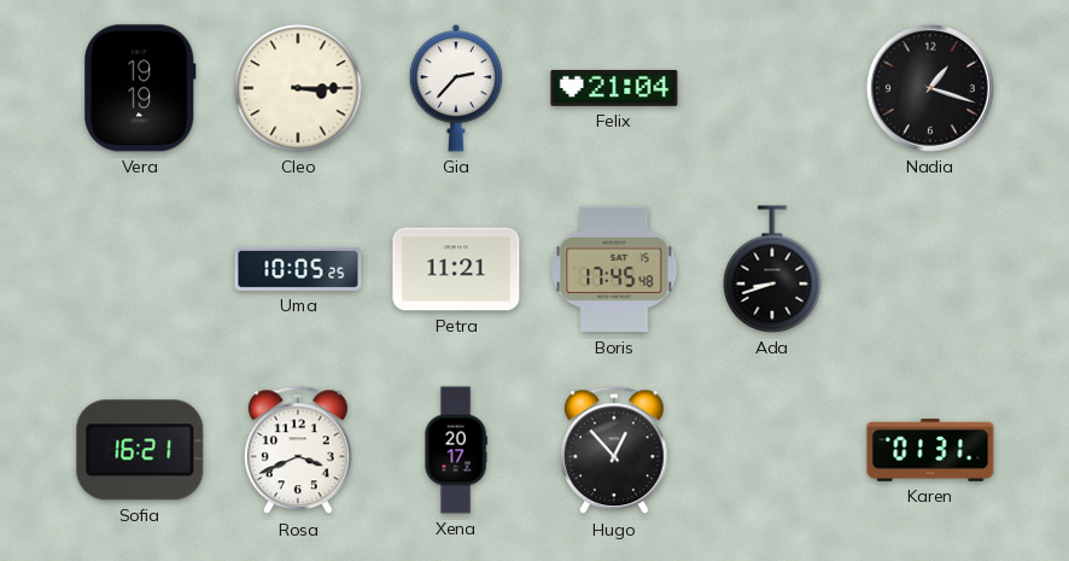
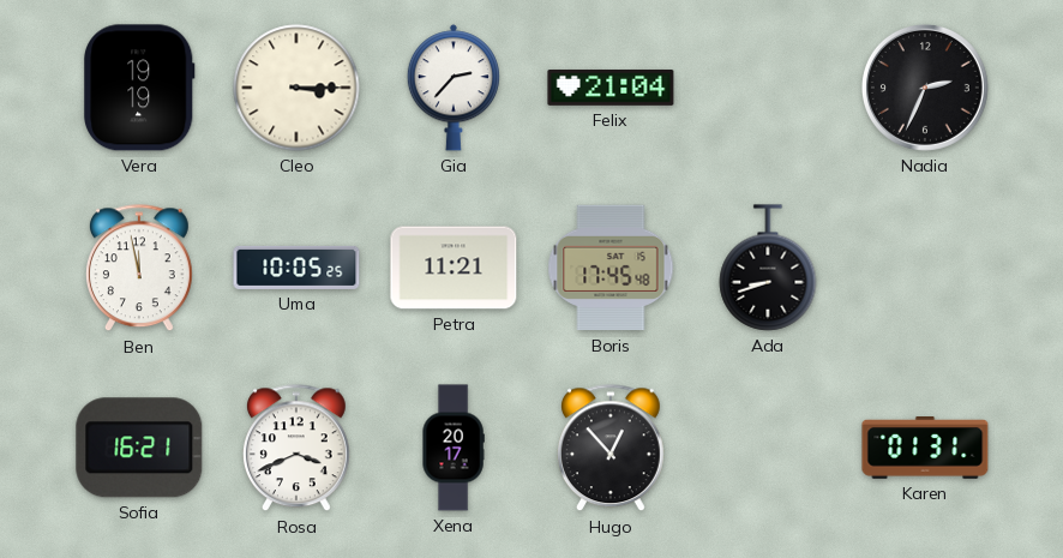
Nadia: 1:18 -> 2:34
Ben: none -> 11:58
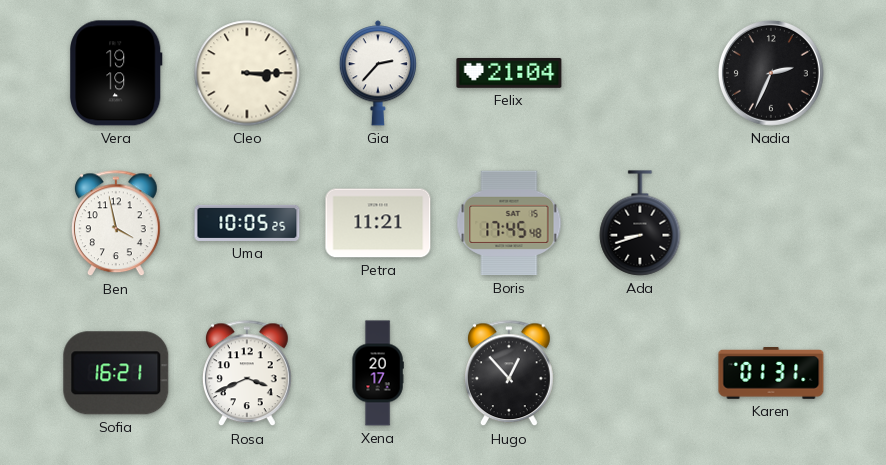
Ben: 11:58 -> 3:58
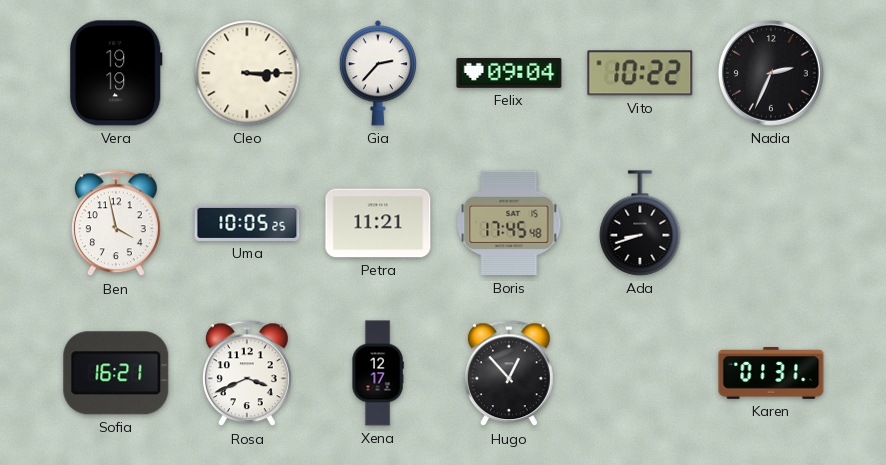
Felix: 21:04 -> 09:04
Vito: none -> 10:22
Xena: 20:17 -> 12:17
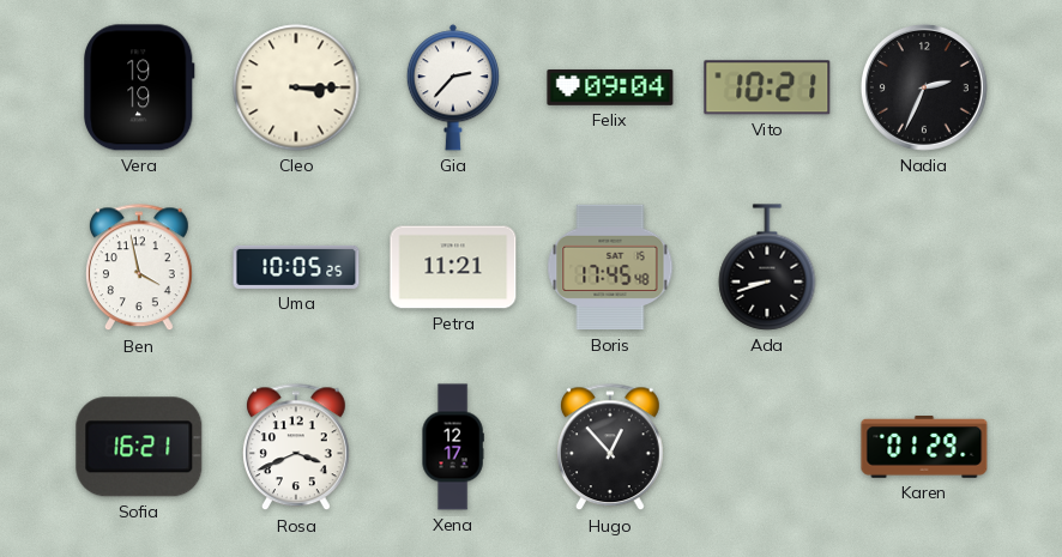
Vito: 10:22 -> 10:21
Karen: 01:31 -> 01:29
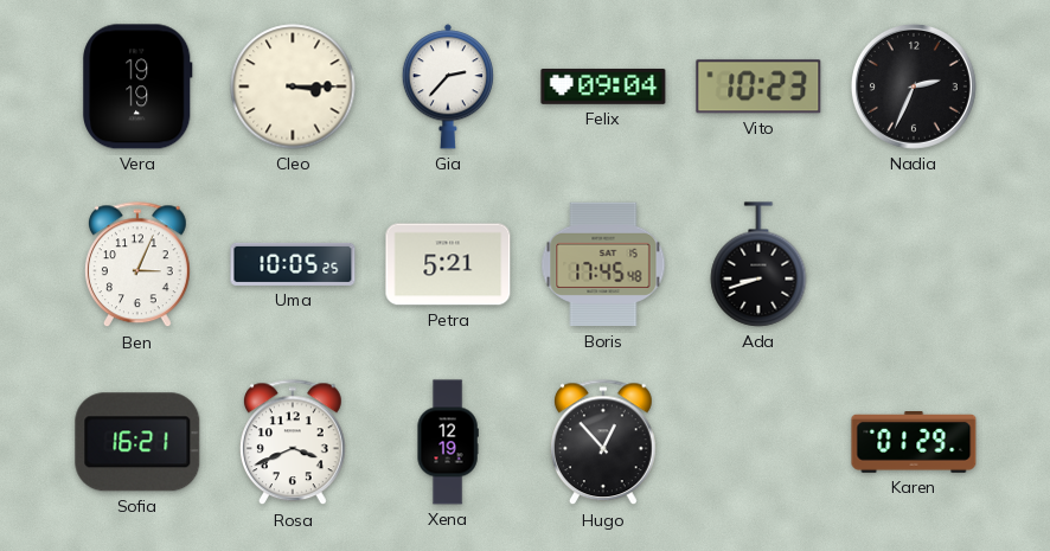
Vito: 10:21 -> 10:23
Ben: 3:58 -> 3:04
Petra: 11:21 -> 5:21
Xena: 12:17 -> 12:19
